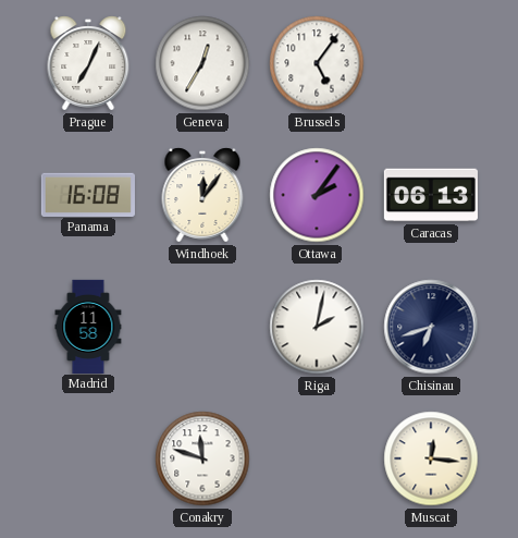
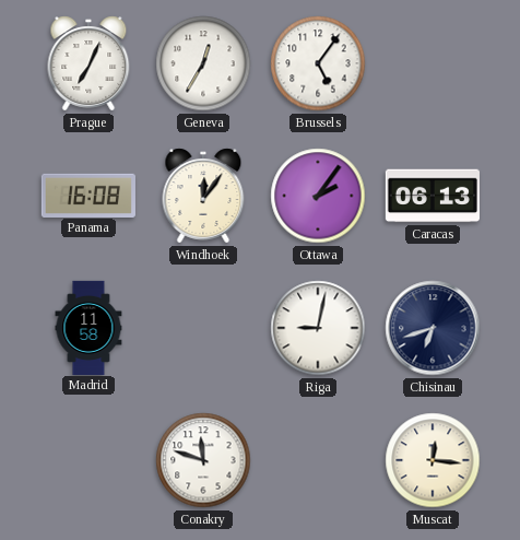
Riga: 2:02 -> 9:02
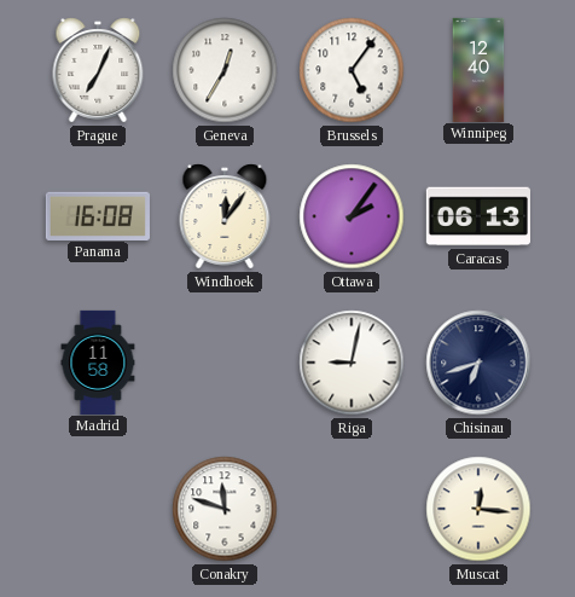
Winnipeg: none -> 12:40
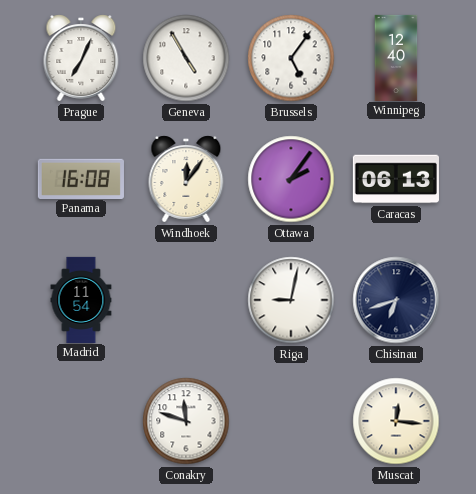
Geneva: 12:35 -> 4:55
Madrid: 11:58 -> 11:54
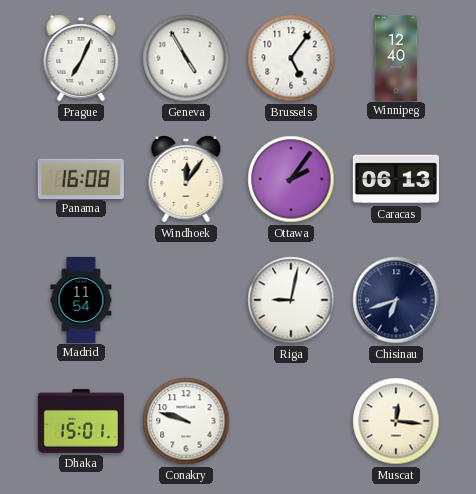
Dhaka: none -> 15:01
Conakry: 11:48 -> 9:48
